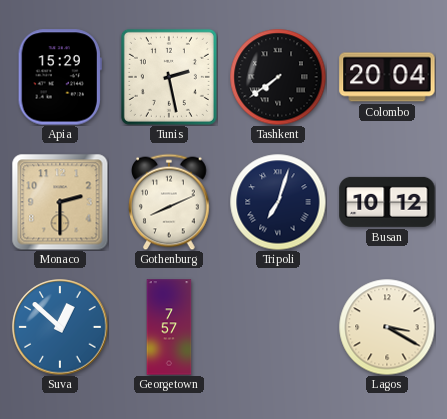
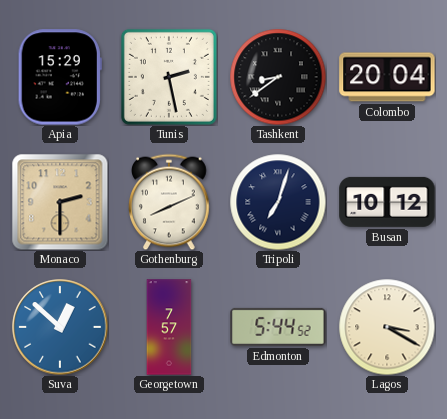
Tashkent: 7:39 -> 8:39
Edmonton: none -> 5:44
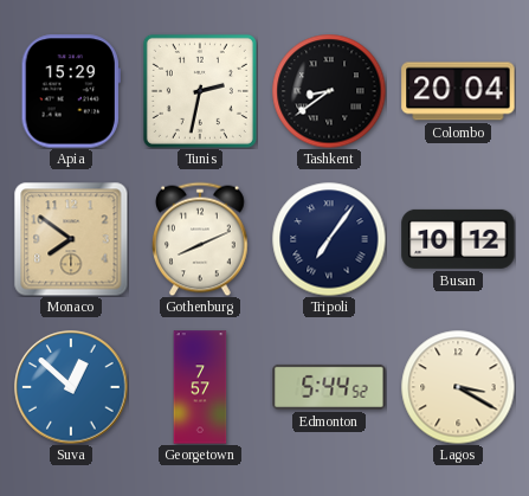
Tunis: 2:28 -> 2:32
Monaco: 2:30 -> 7:51
Tripoli: 7:03 -> 7:06
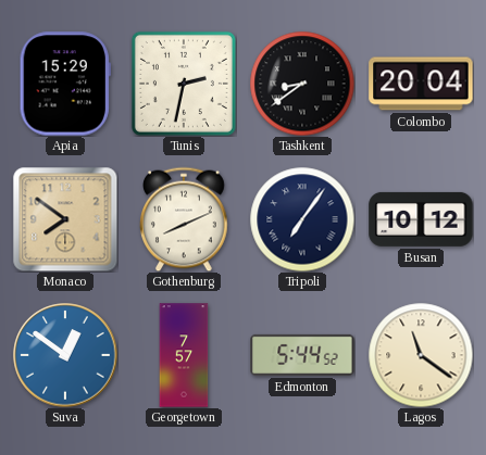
Suva: 12:52 -> 12:51
Lagos: 3:20 -> 11:21
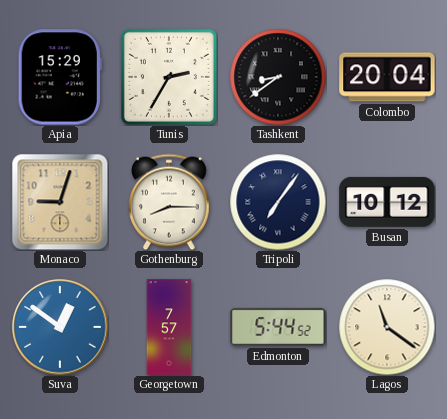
Tunis: 2:32 -> 2:35
Monaco: 7:51 -> 9:03
Gothenburg: 8:11 -> 8:15
